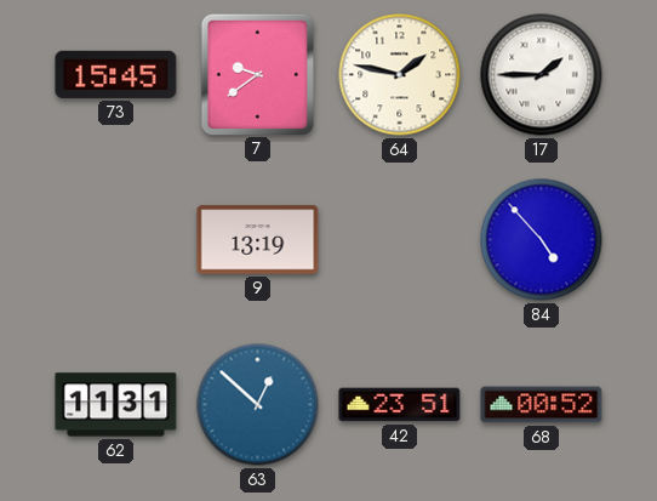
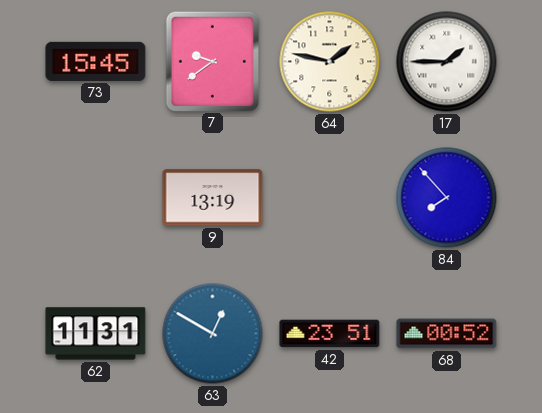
84: 4:53 -> 7:53
63: 12:52 -> 12:50
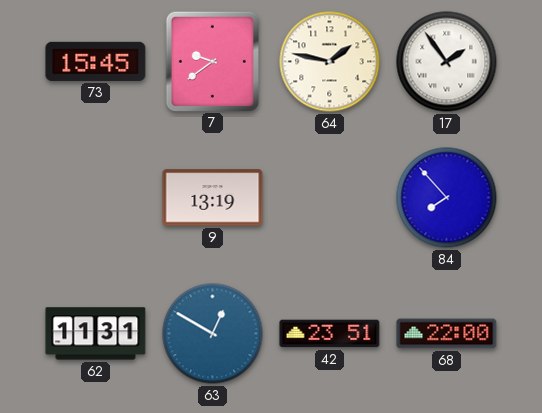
17: 1:45 -> 1:54
68: 00:52 -> 22:00
